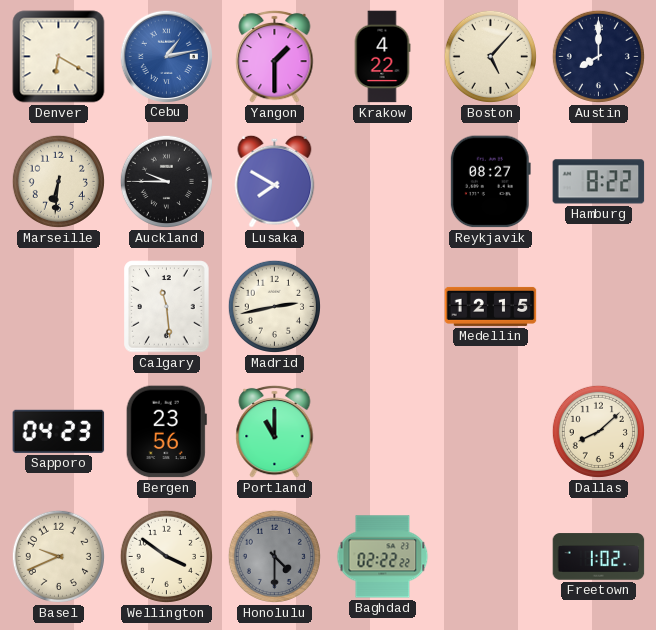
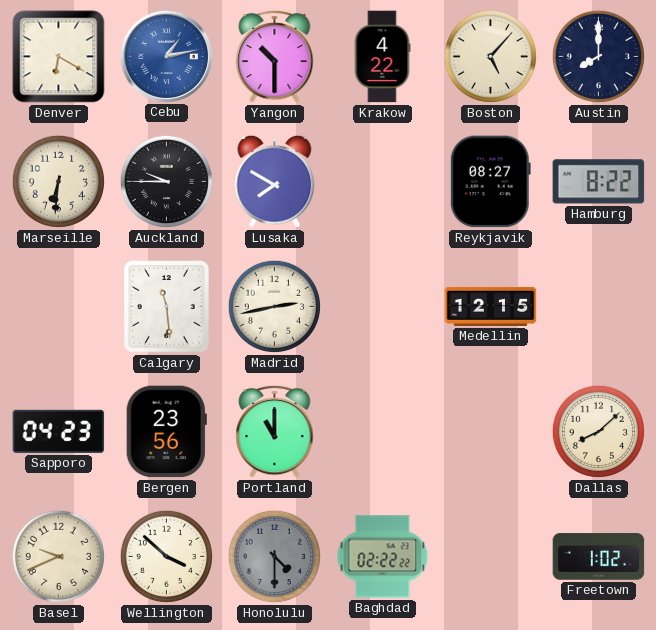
Yangon: 1:30 -> 10:30
Wellington: 3:51 -> 3:52
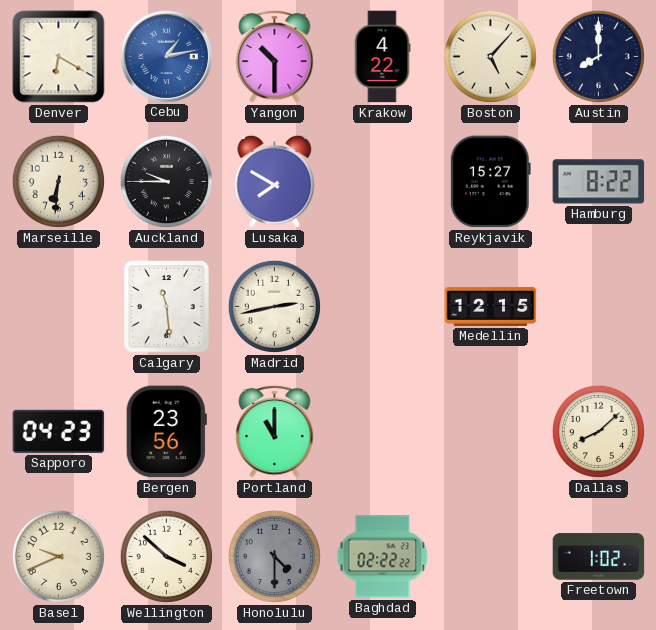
Reykjavik: 08:27 -> 15:27
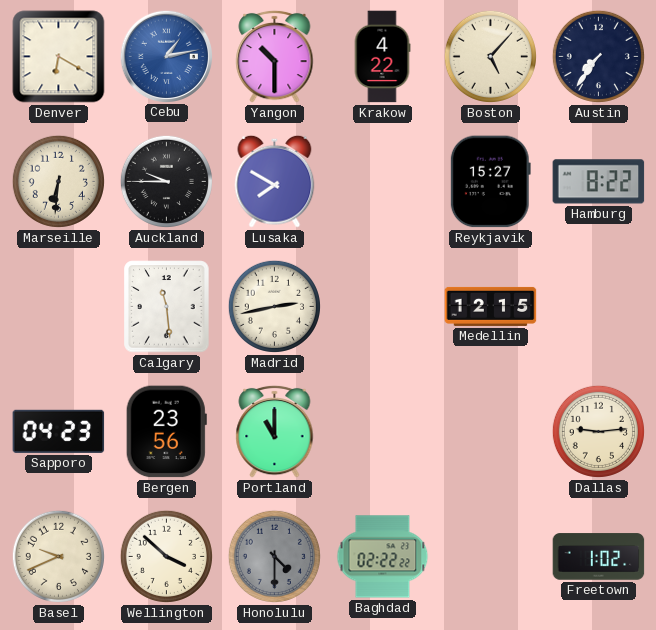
Austin: 8:00 -> 7:36
Dallas: 8:08 -> 9:14
